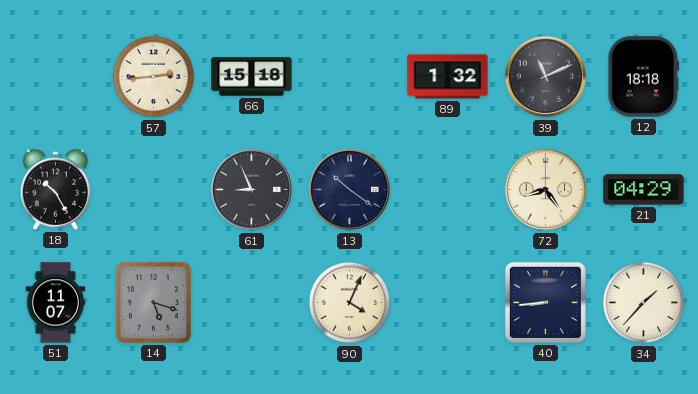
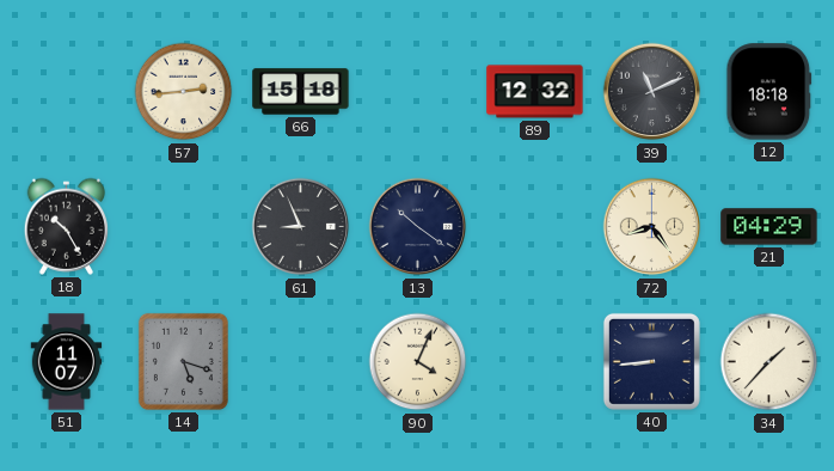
89: 1:32 -> 12:32
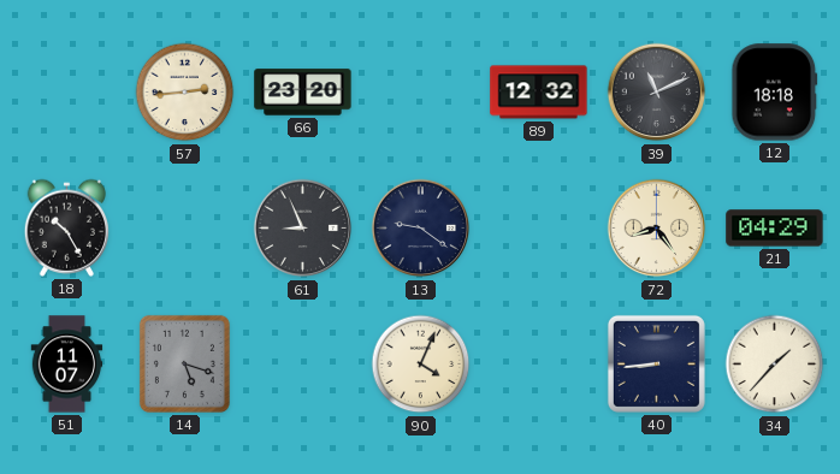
66: 15:18 -> 23:20
13: 10:21 -> 9:21
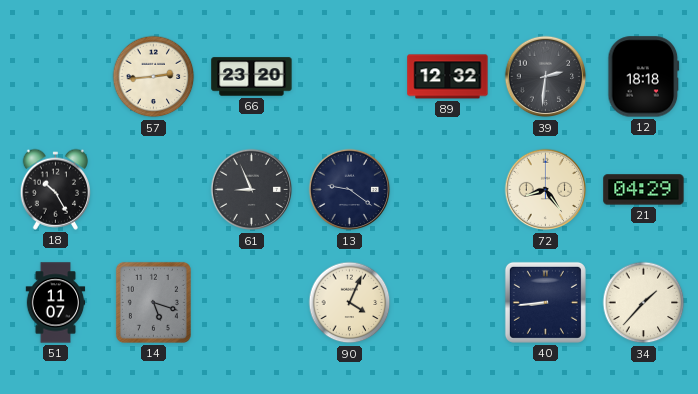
39: 11:11 -> 2:31
